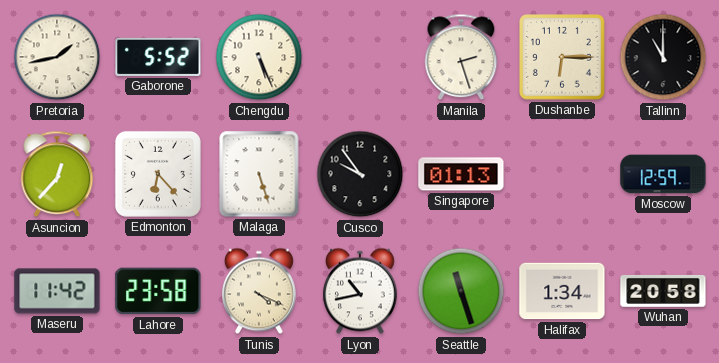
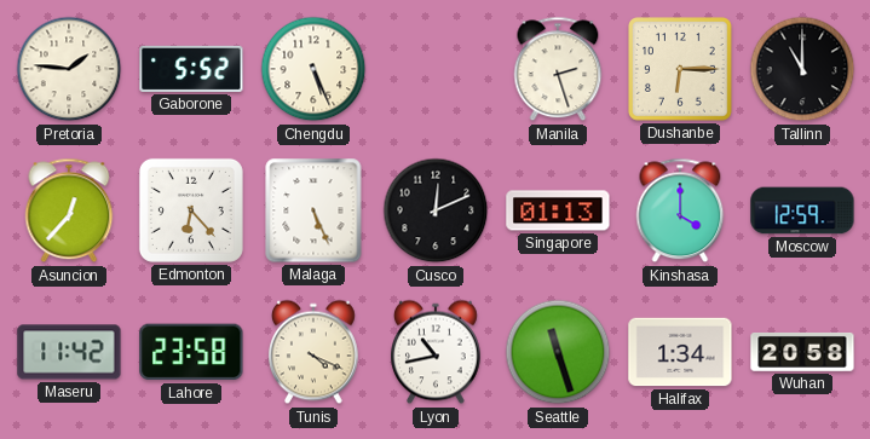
Pretoria: 1:43 -> 1:46
Malaga: 5:27 -> 5:26
Cusco: 9:54 -> 12:11
Kinshasa: none -> 4:00
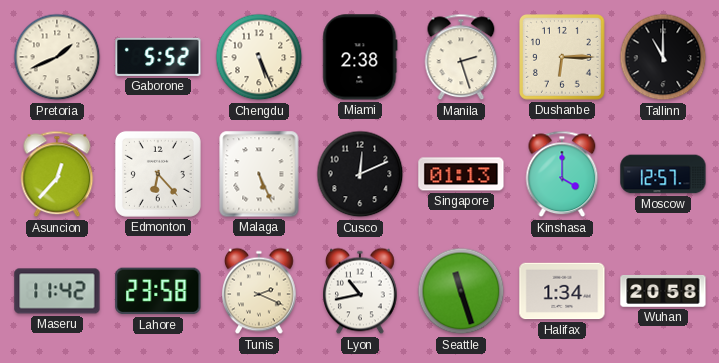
Pretoria: 1:46 -> 1:41
Miami: none -> 2:38
Moscow: 12:59 -> 12:57
Tunis: 4:19 -> 2:19
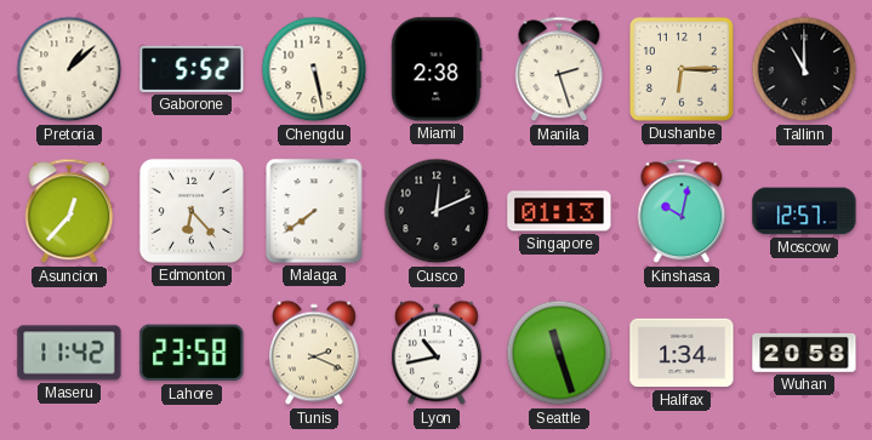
Pretoria: 1:41 -> 1:08
Chengdu: 5:26 -> 5:28
Malaga: 5:26 -> 7:39
Kinshasa: 4:00 -> 10:02
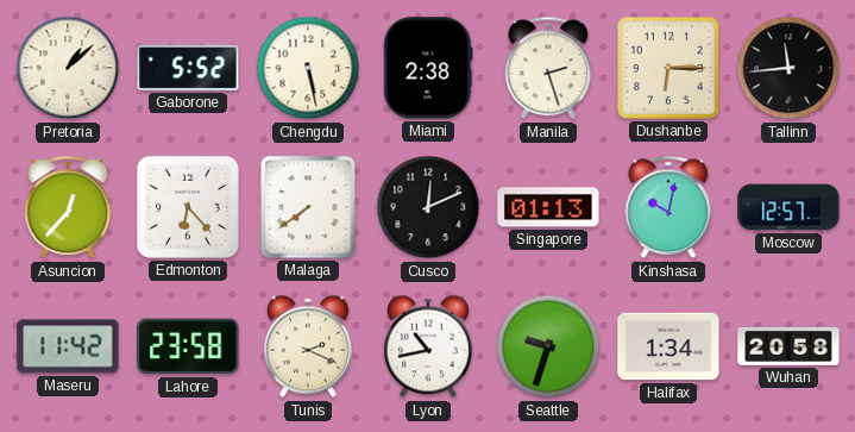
Tallinn: 11:00 -> 11:44
Seattle: 11:27 -> 9:33
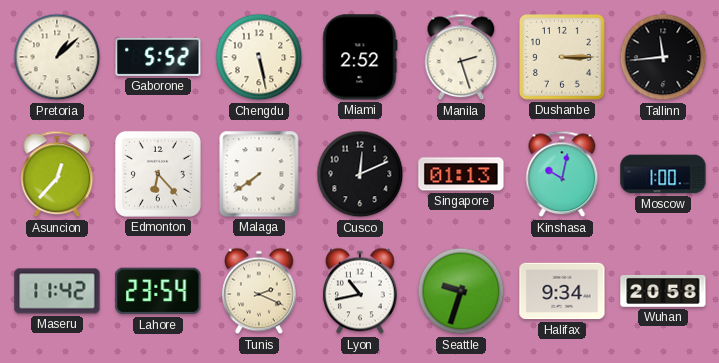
Miami: 2:38 -> 2:52
Dushanbe: 6:15 -> 3:15
Moscow: 12:57 -> 1:00
Lahore: 23:58 -> 23:54
Halifax: 1:34 -> 9:34
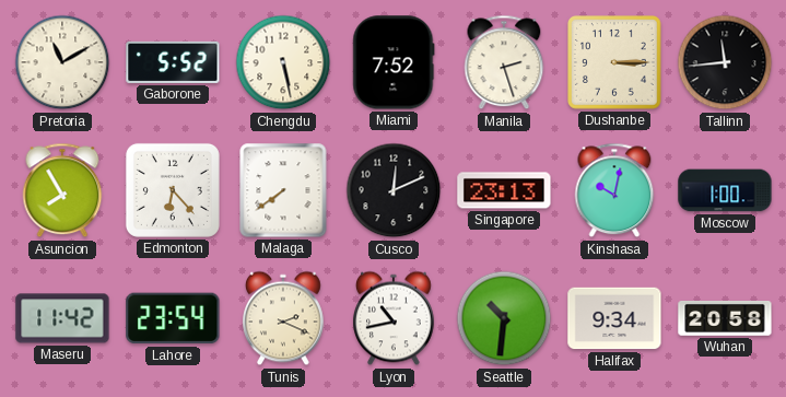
Pretoria: 1:08 -> 11:10
Miami: 2:52 -> 7:52
Asuncion: 12:37 -> 7:55
Singapore: 01:13 -> 23:13
Seattle: 9:33 -> 10:31
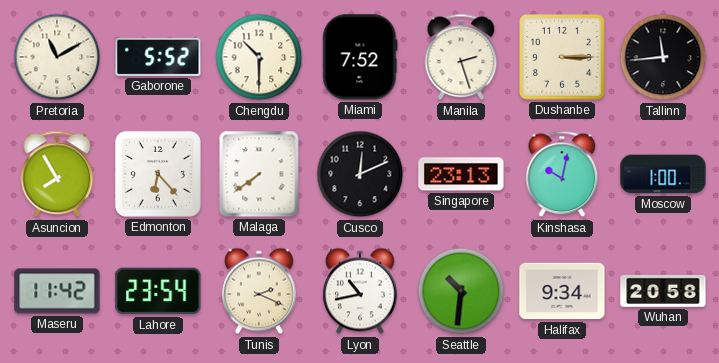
Chengdu: 5:28 -> 10:30
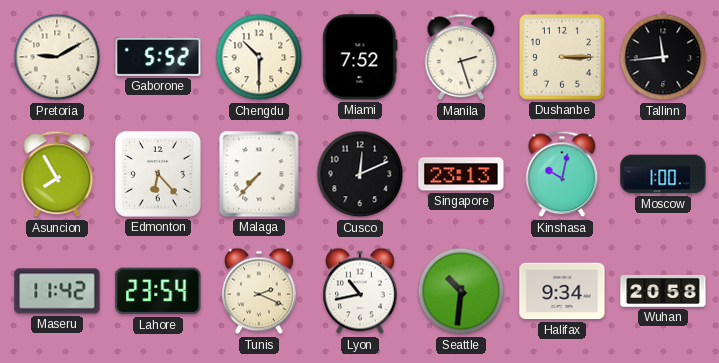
Pretoria: 11:10 -> 9:10
Malaga: 7:39 -> 7:37
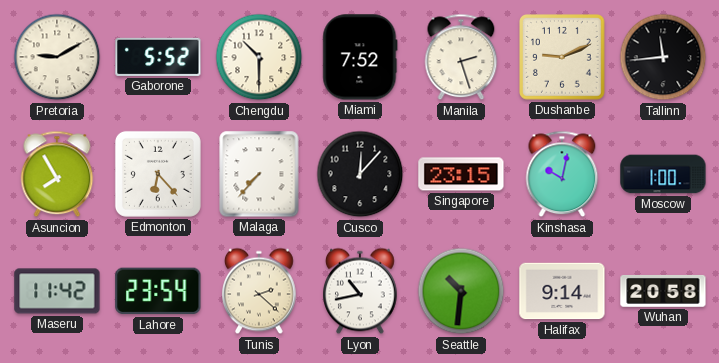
Dushanbe: 3:15 -> 9:11
Cusco: 12:11 -> 12:07
Singapore: 23:13 -> 23:15
Tunis: 2:19 -> 2:22
Halifax: 9:34 -> 9:14
